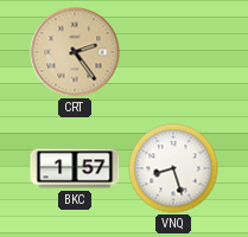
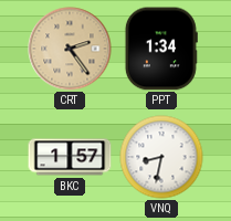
PPT: none -> 1:34
VNQ: 8:27 -> 8:32
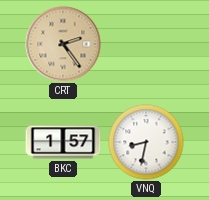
PPT: 1:34 -> none
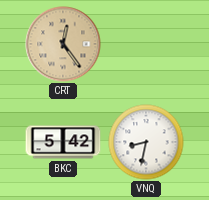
CRT: 2:24 -> 12:24
BKC: 1:57 -> 5:42
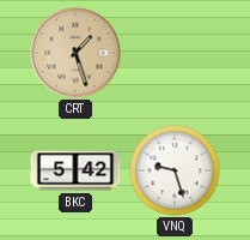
CRT: 12:24 -> 1:27
VNQ: 8:32 -> 9:27
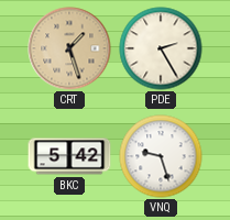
PDE: none -> 2:25
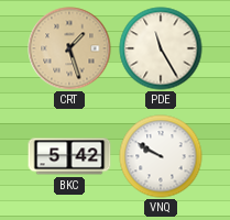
PDE: 2:25 -> 11:25
VNQ: 9:27 -> 9:50
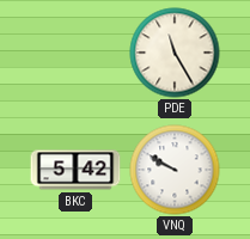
CRT: 1:27 -> none
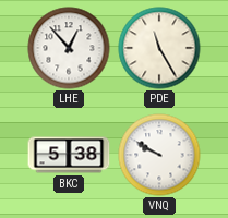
LHE: none -> 12:53
BKC: 5:42 -> 5:38
